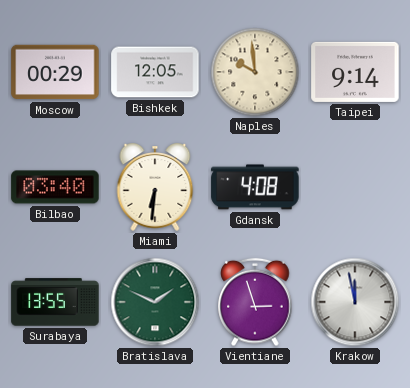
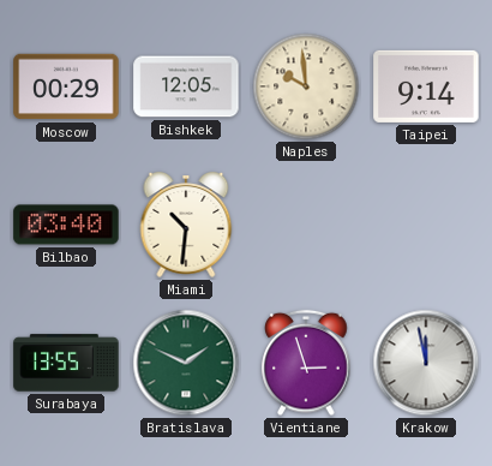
Miami: 6:31 -> 10:31
Gdansk: 4:08 -> none
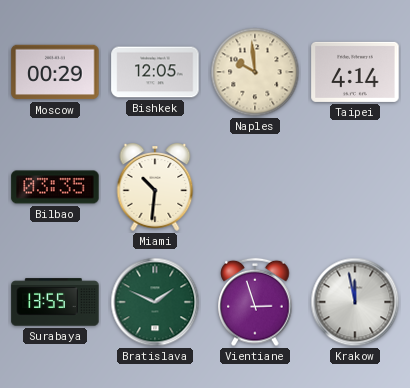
Taipei: 9:14 -> 4:14
Bilbao: 03:40 -> 03:35
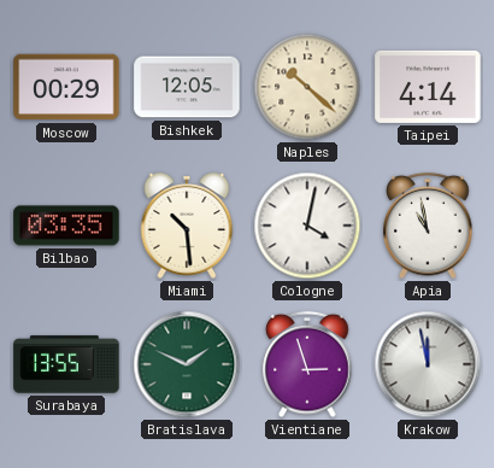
Naples: 9:59 -> 10:22
Miami: 10:31 -> 10:29
Cologne: none -> 4:02
Apia: none -> 10:58
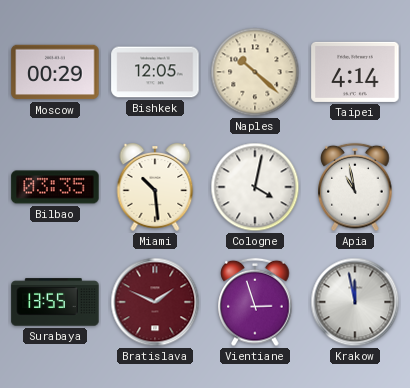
Bratislava dial: green -> burgundy
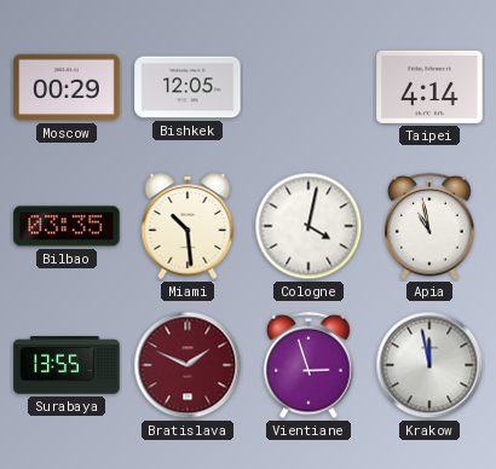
Naples: 10:22 -> none
